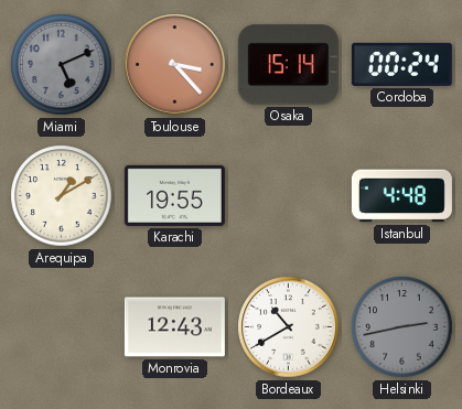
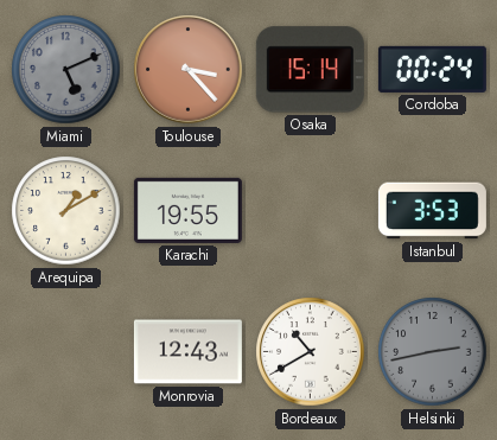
Istanbul: 4:48 -> 3:53
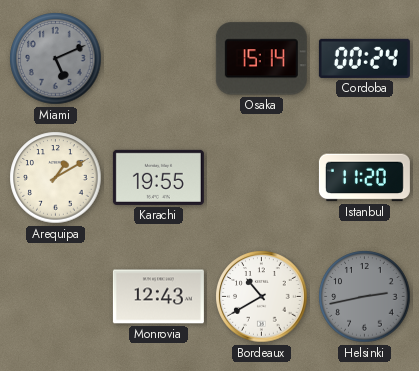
Toulouse: 3:23 -> none
Istanbul: 3:53 -> 11:20
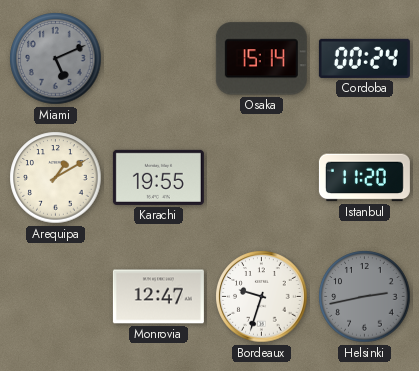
Monrovia: 12:43 -> 12:47
Bordeaux: 10:40 -> 9:33
